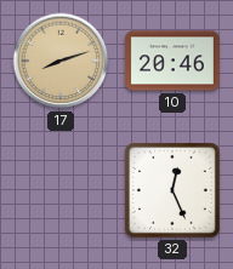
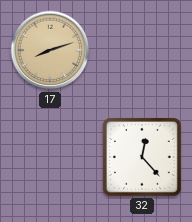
10: 20:46 -> none
32: 12:26 -> 12:23
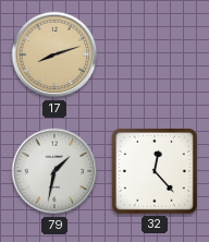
79: none -> 1:32
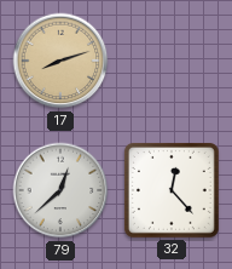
79: 1:32 -> 12:38
